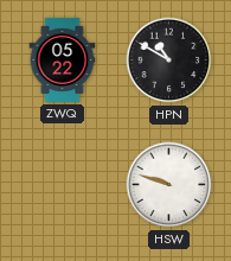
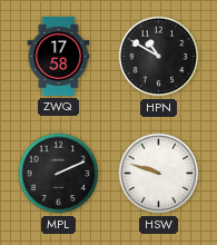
ZWQ: 05:22 -> 17:58
MPL: none -> 2:11
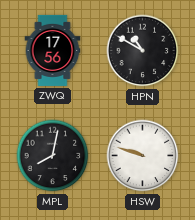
ZWQ: 17:58 -> 17:56
MPL: 2:11 -> 8:02
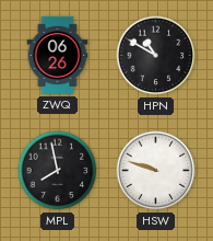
ZWQ: 17:56 -> 06:26
MPL: 8:02 -> 7:58
